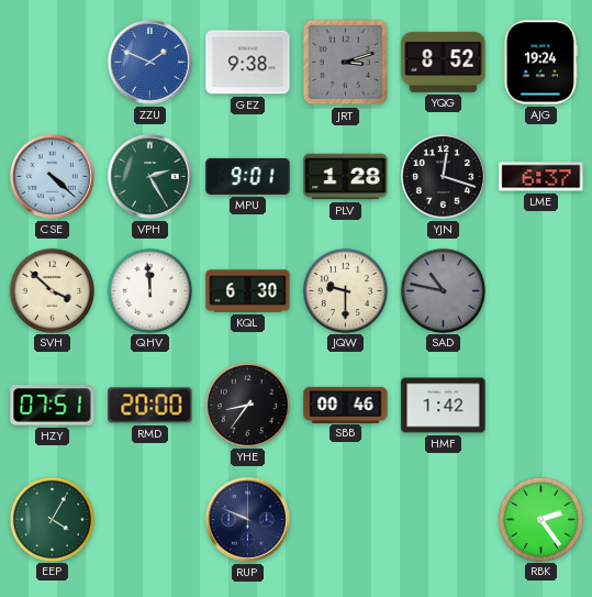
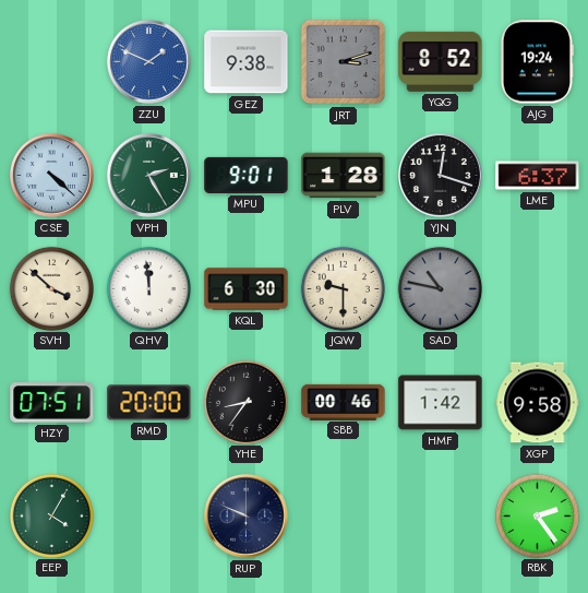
XGP: none -> 9:58
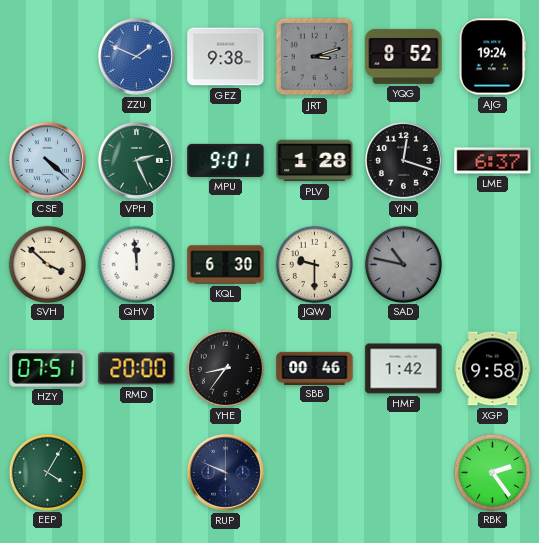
VPH: 2:25 -> 2:26
